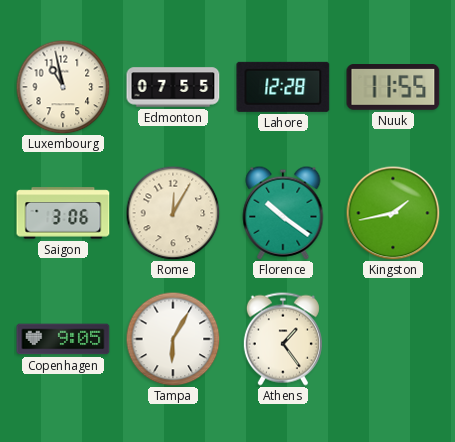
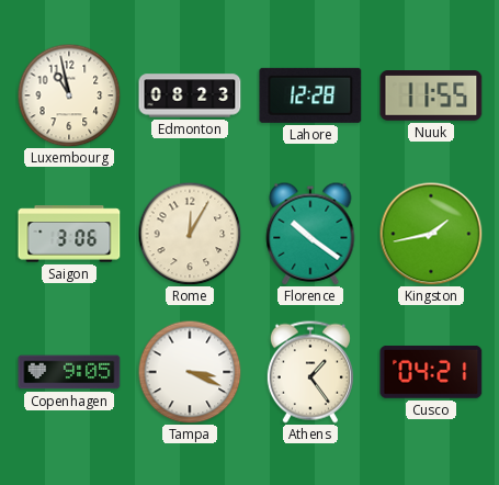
Edmonton: 07:55 -> 08:23
Tampa: 6:05 -> 3:19
Cusco: none -> 04:21
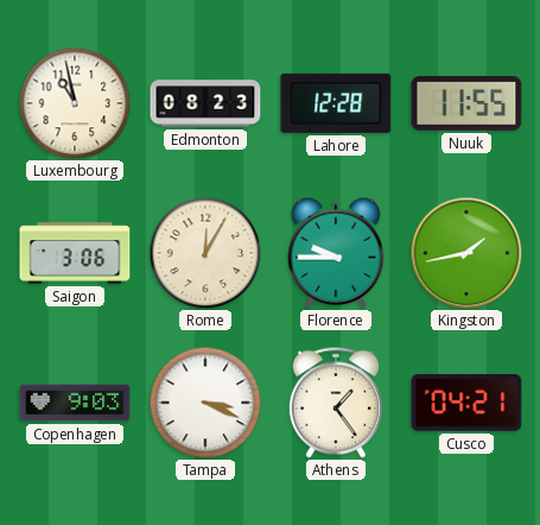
Florence: 10:21 -> 9:45
Copenhagen: 9:05 -> 9:03
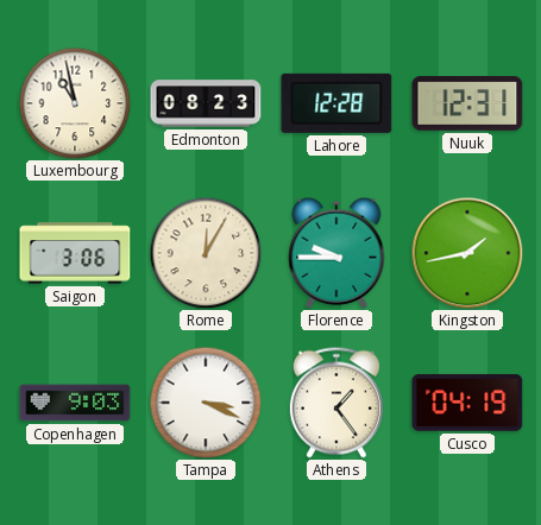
Nuuk: 11:55 -> 12:31
Cusco: 04:21 -> 04:19
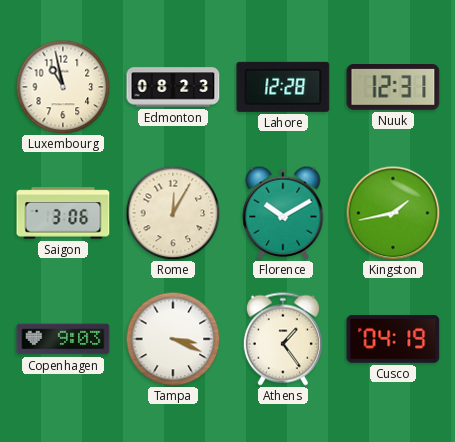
Florence: 9:45 -> 10:10
